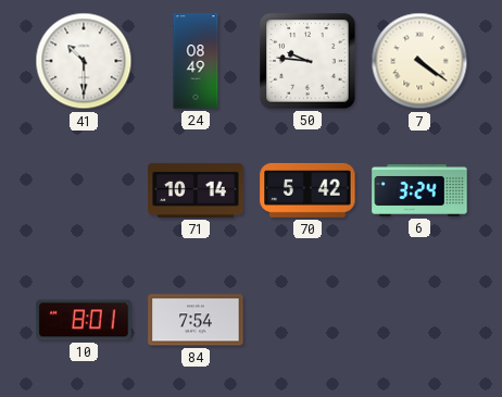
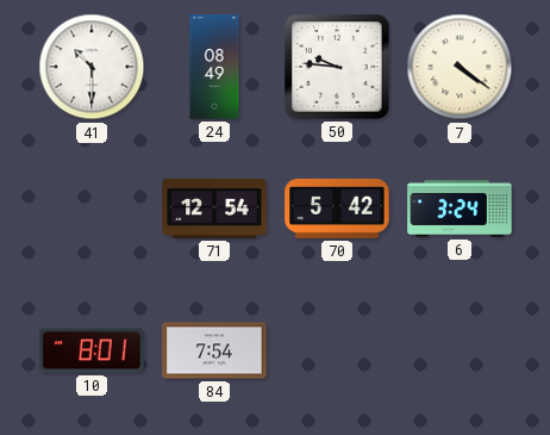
71: 10:14 -> 12:54
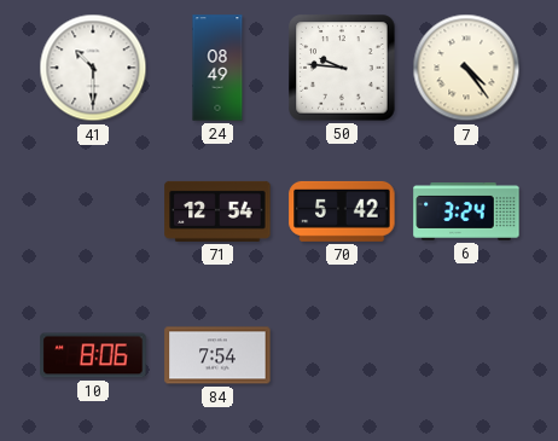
7: 4:21 -> 4:24
10: 8:01 -> 8:06
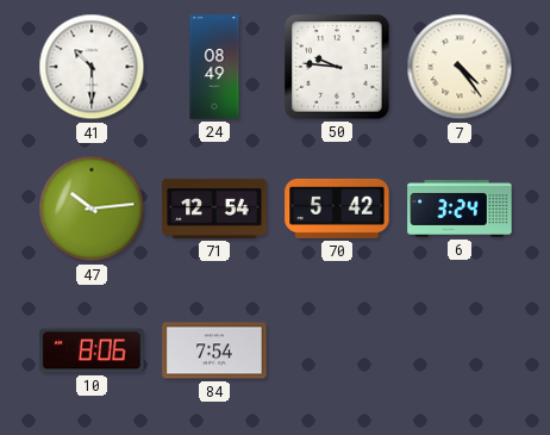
47: none -> 10:14
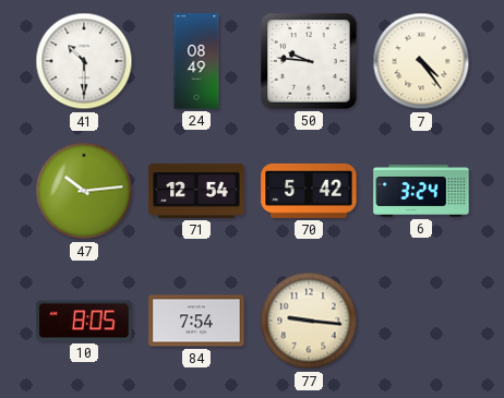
10: 8:06 -> 8:05
77: none -> 9:16
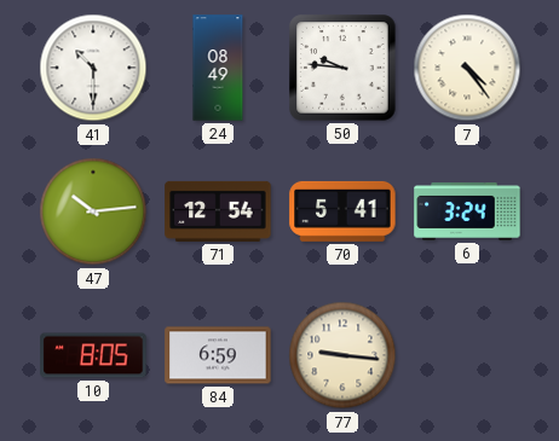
70: 5:42 -> 5:41
84: 7:54 -> 6:59
